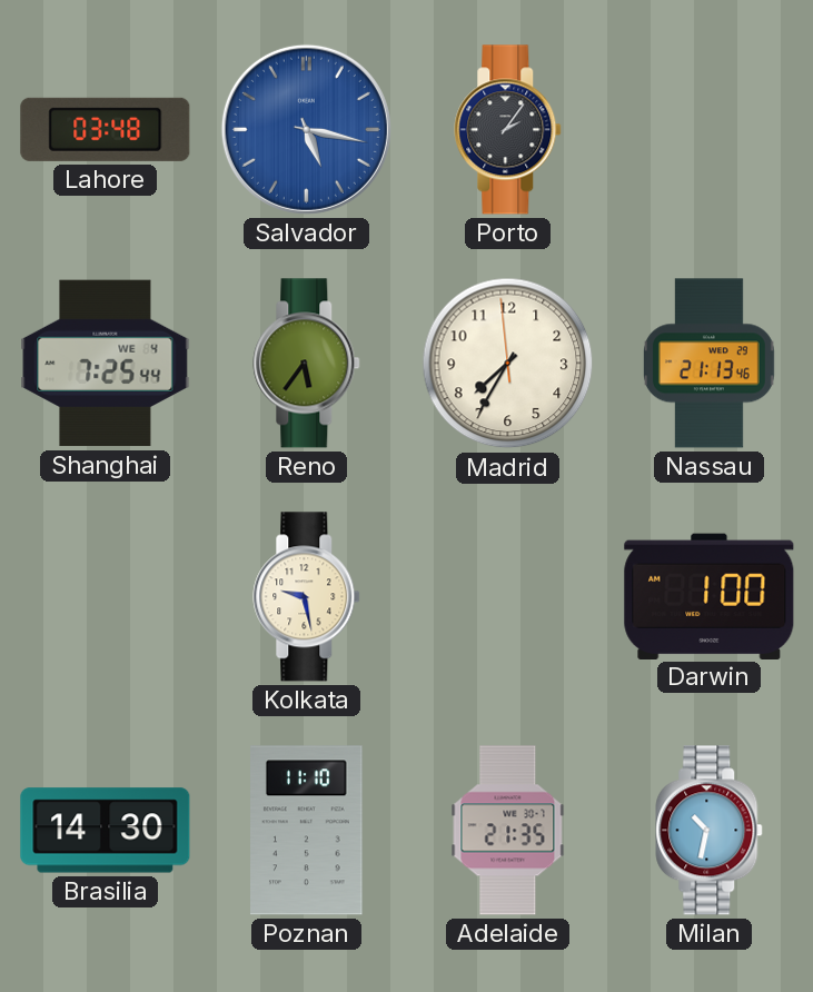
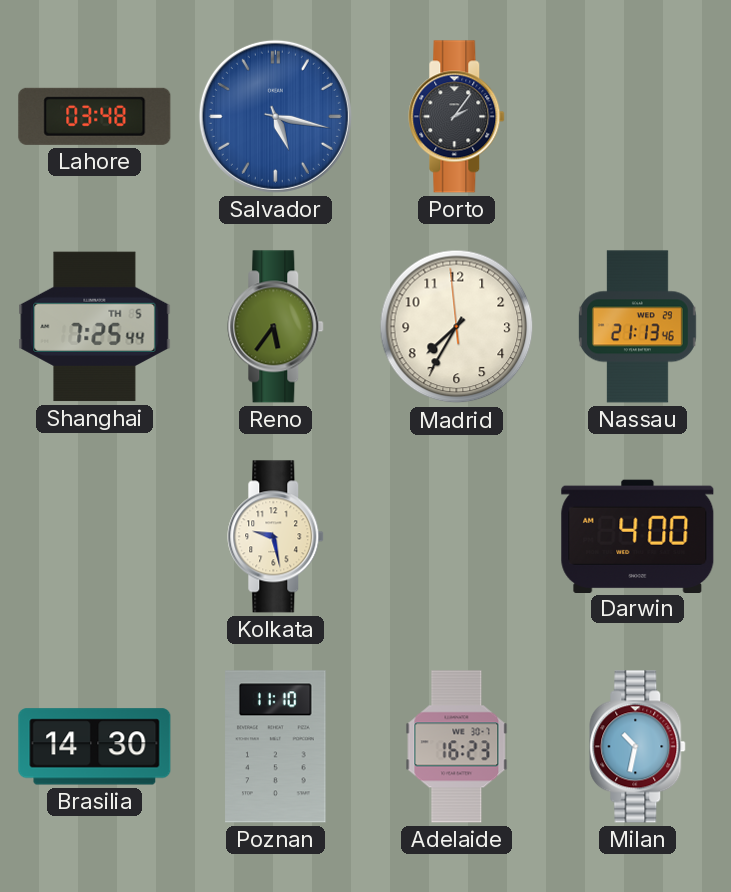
Shanghai date: WE 4 -> TH 5
Darwin: 1:00 -> 4:00
Adelaide: 21:35 -> 16:23
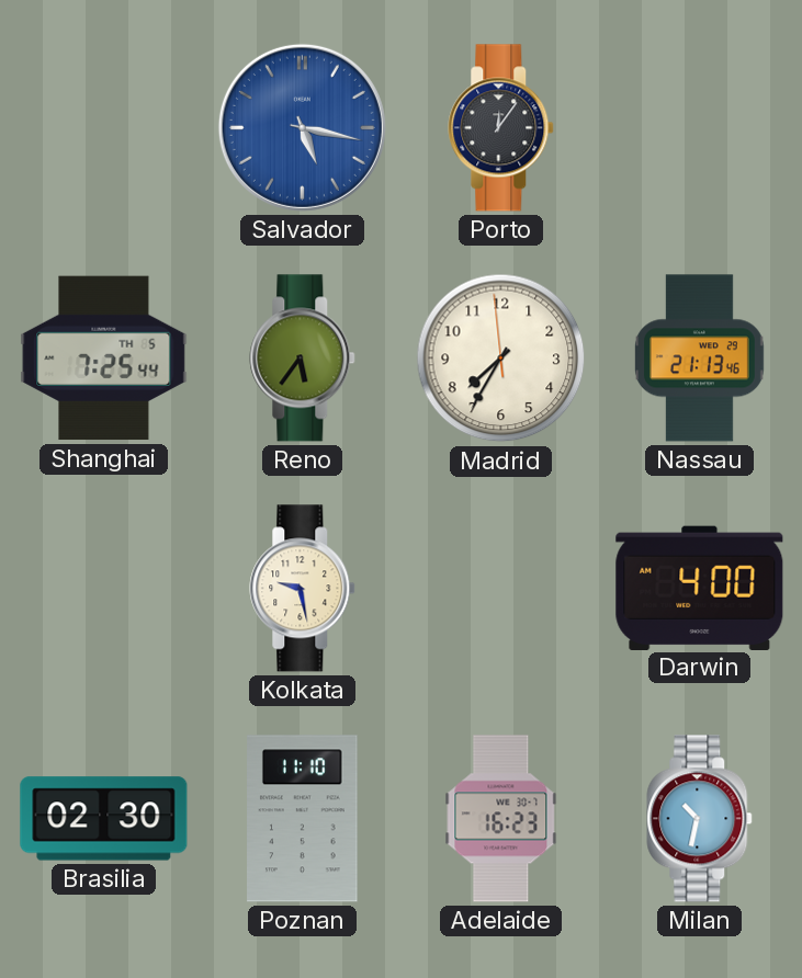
Lahore: 03:48 -> none
Porto: 2:06 -> 12:06
Brasilia: 14:30 -> 02:30
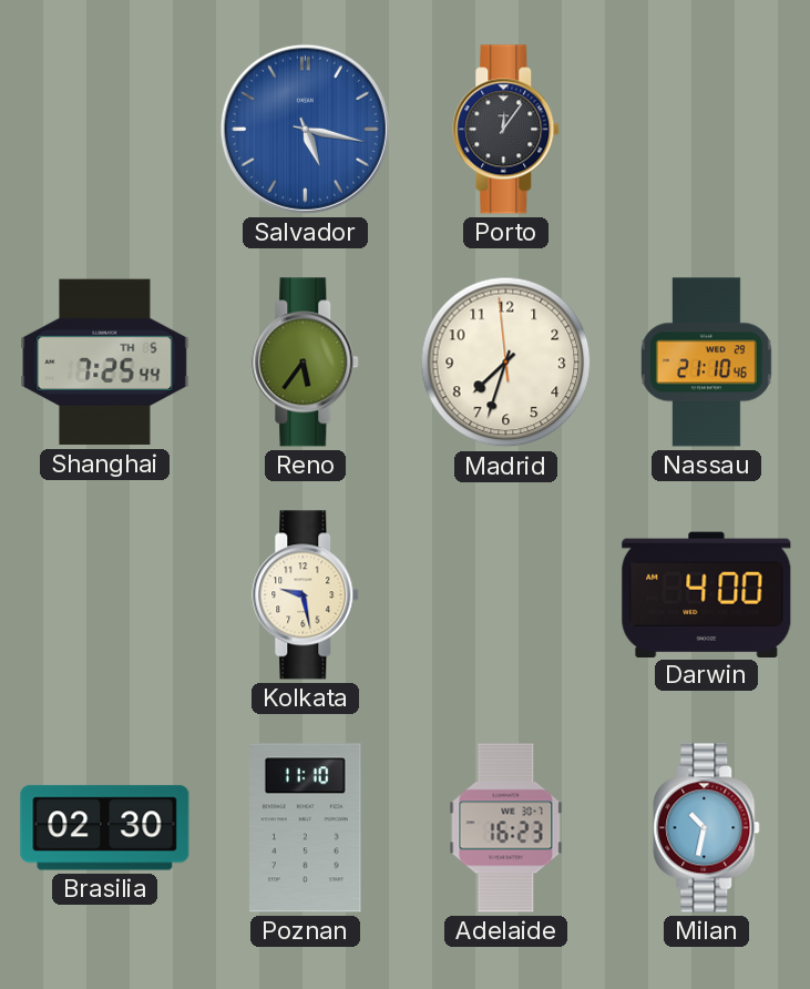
Madrid: 7:34 -> 7:32
Nassau: 21:13 -> 21:10
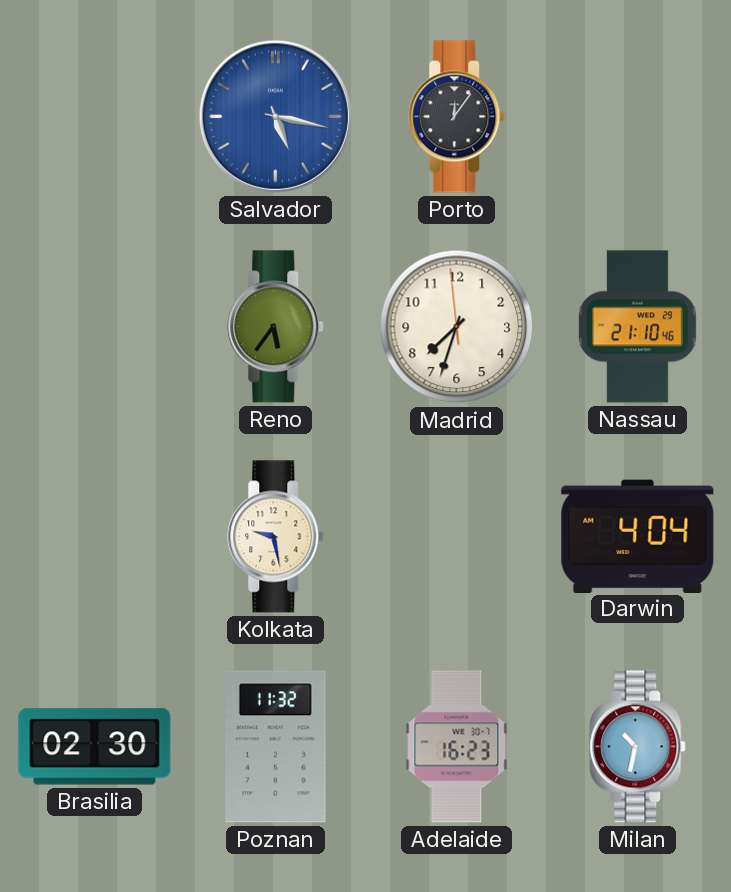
Shanghai: 7:25 -> none
Darwin: 4:00 -> 4:04
Poznan: 11:10 -> 11:32
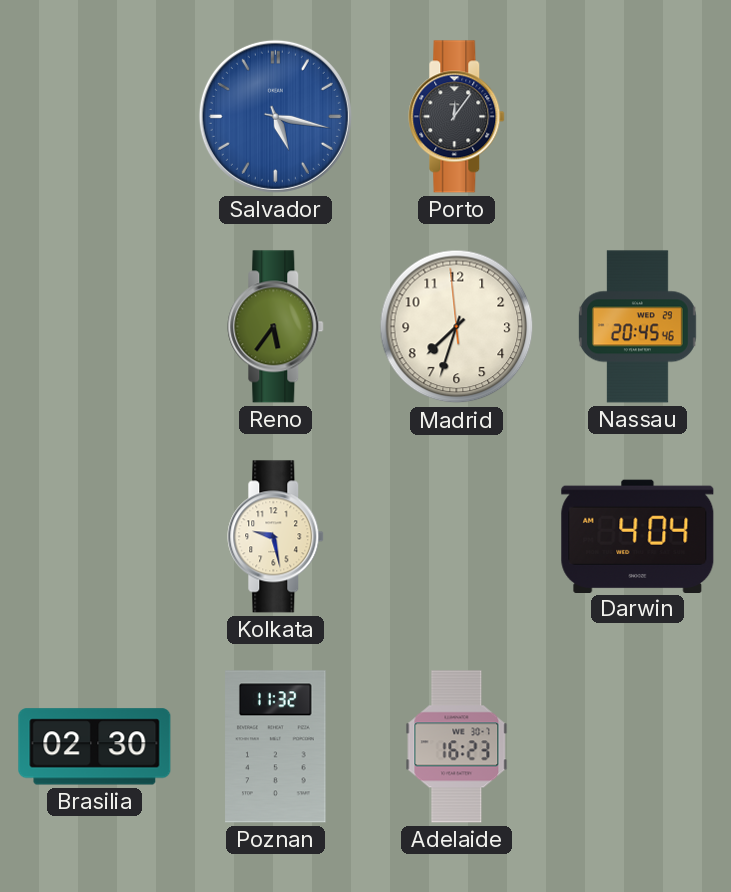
Nassau: 21:10 -> 20:45
Milan: 10:32 -> none
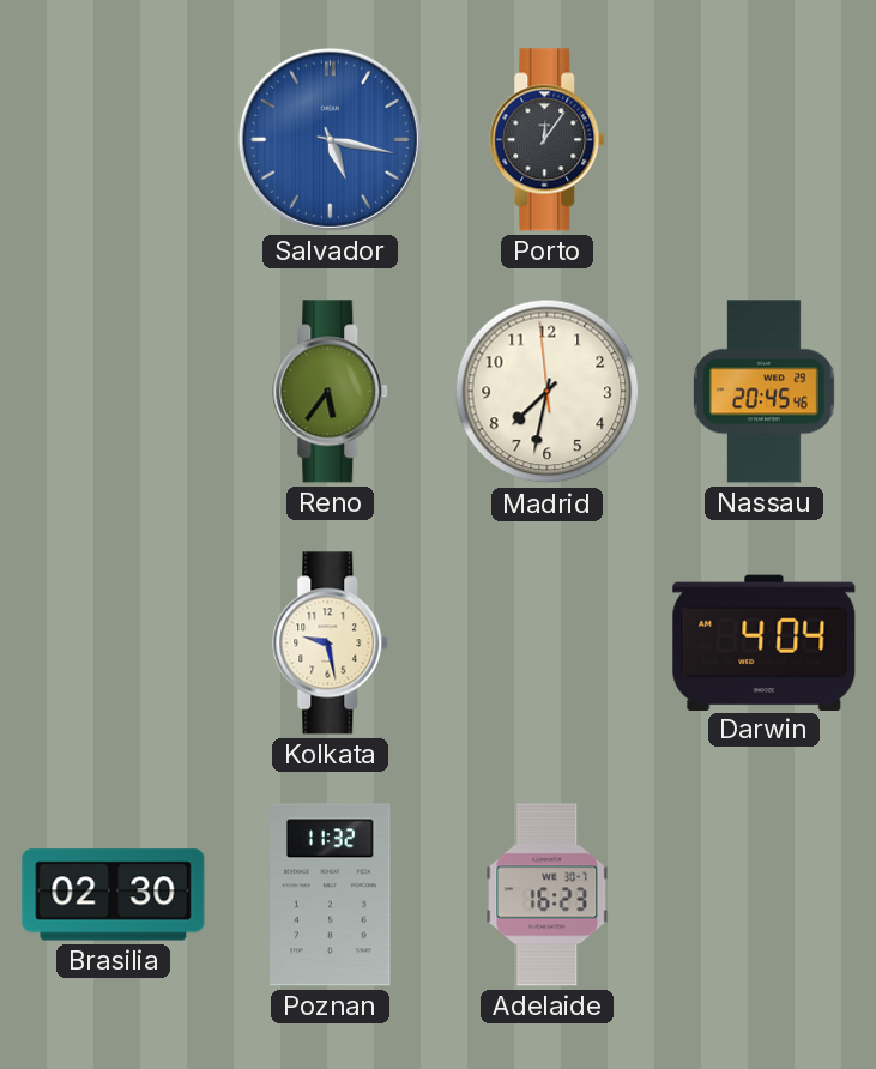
Madrid: 7:32 -> 7:31
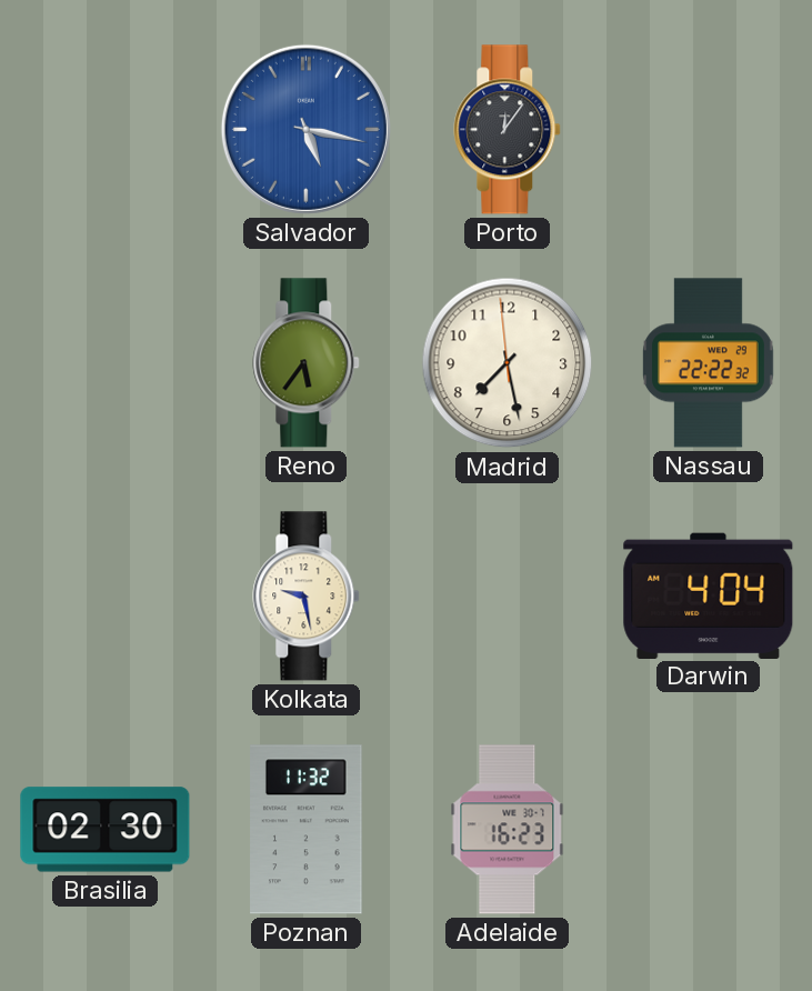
Madrid: 7:31 -> 7:27
Nassau: 20:45 -> 22:22
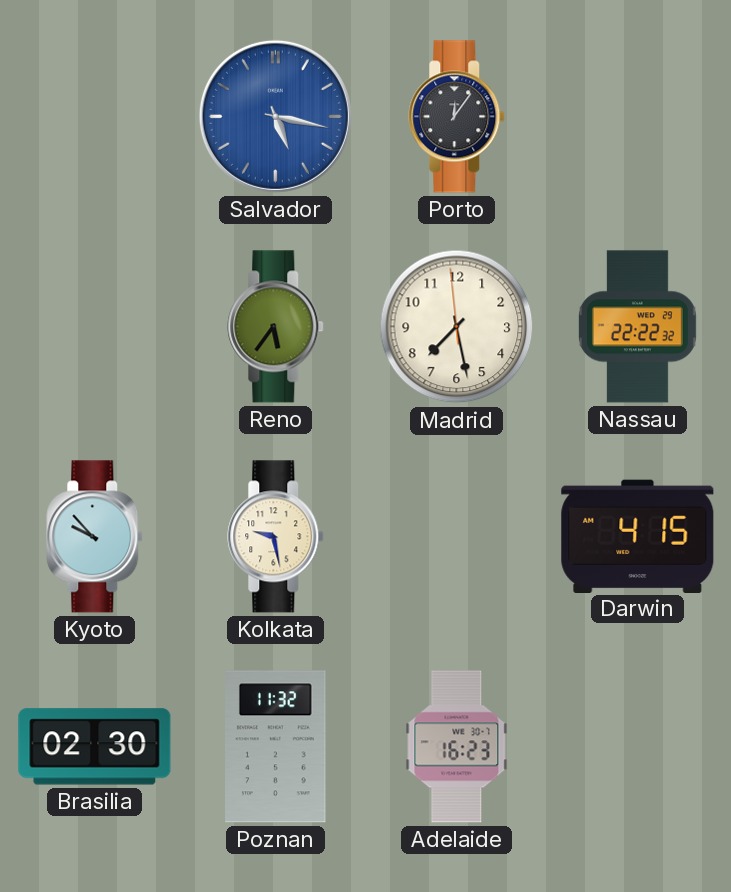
Kyoto: none -> 9:53
Darwin: 4:04 -> 4:15
